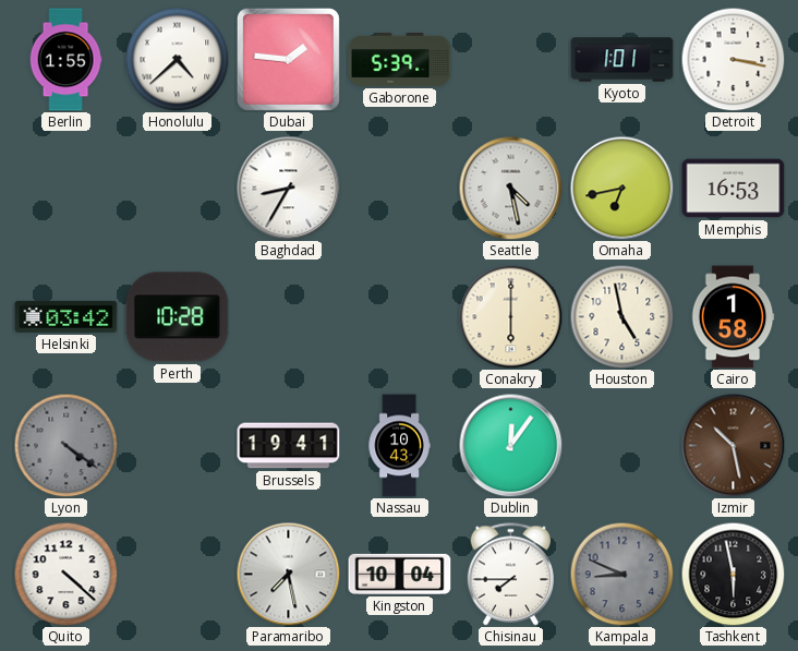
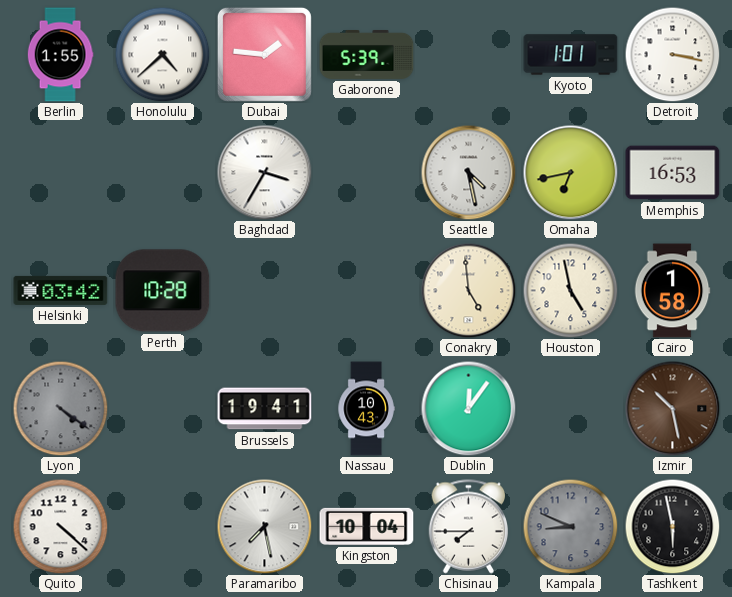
Baghdad: 8:35 -> 3:35
Conakry: 6:00 -> 4:59
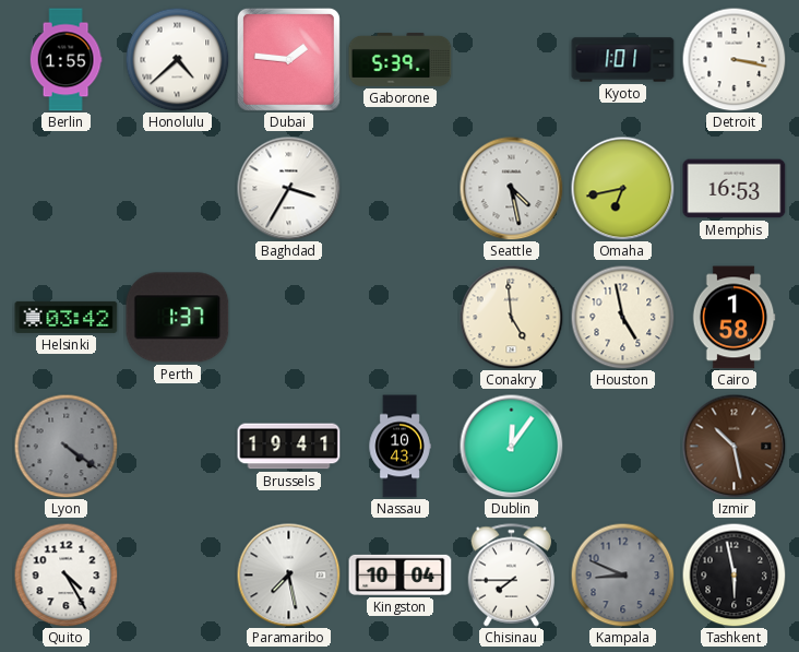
Perth: 10:28 -> 1:37
Quito: 4:22 -> 4:25
